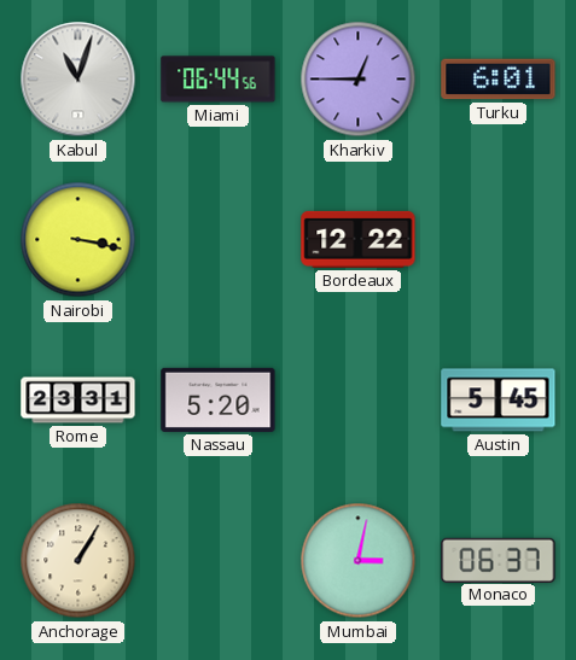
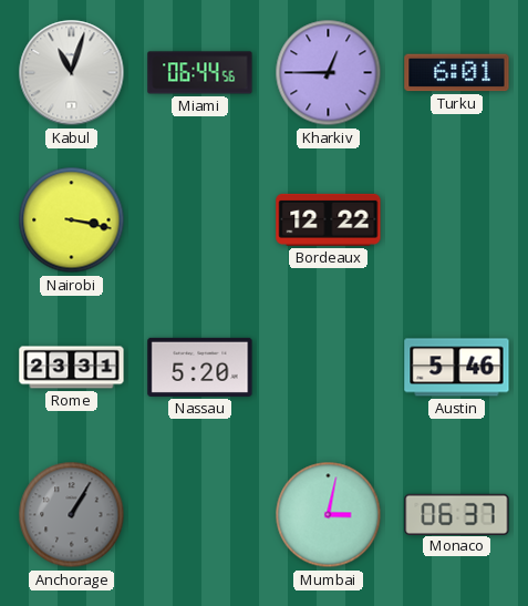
Austin: 5:45 -> 5:46
Anchorage dial: cream -> grey
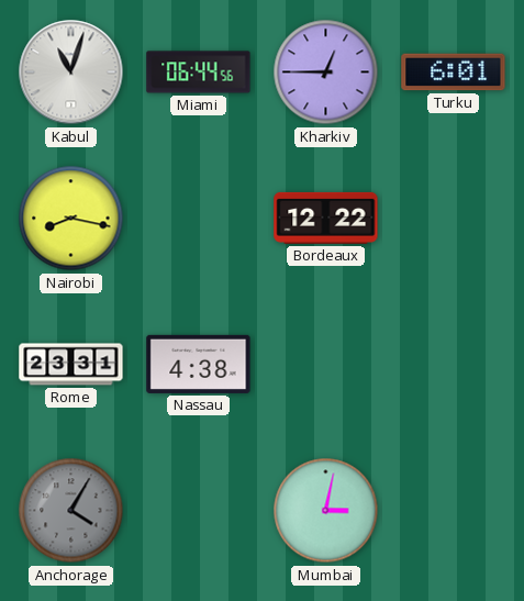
Nairobi: 3:17 -> 8:17
Nassau: 5:20 -> 4:38
Austin: 5:46 -> none
Anchorage: 1:05 -> 4:05
Monaco: 06:37 -> none
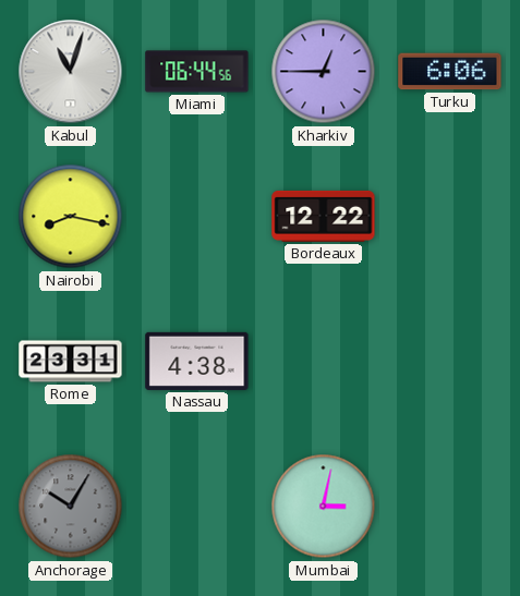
Turku: 6:01 -> 6:06
Anchorage: 4:05 -> 10:05
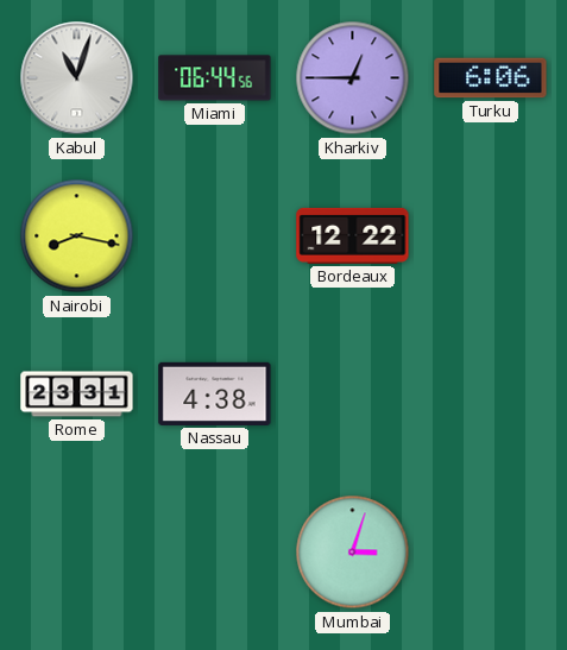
Anchorage: 10:05 -> none
Mumbai: 3:02 -> 3:03
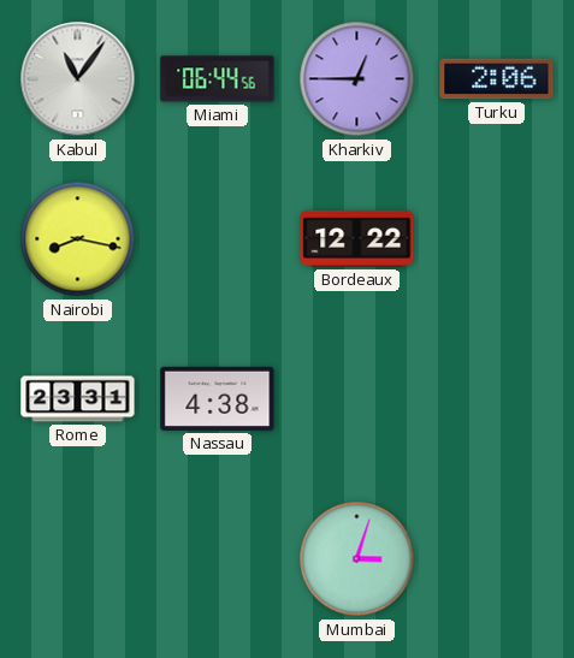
Kabul: 11:03 -> 11:06
Turku: 6:06 -> 2:06
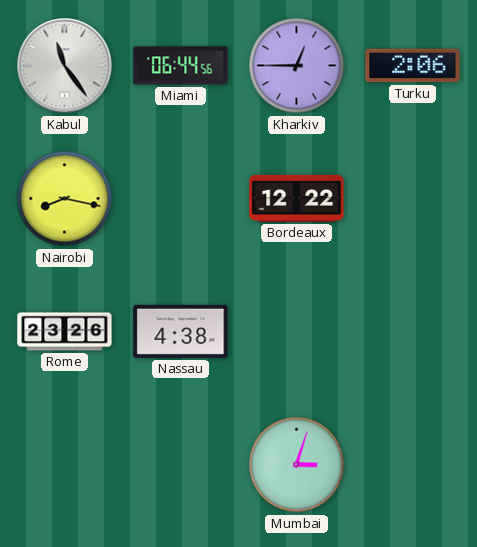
Kabul: 11:06 -> 11:24
Rome: 23:31 -> 23:26
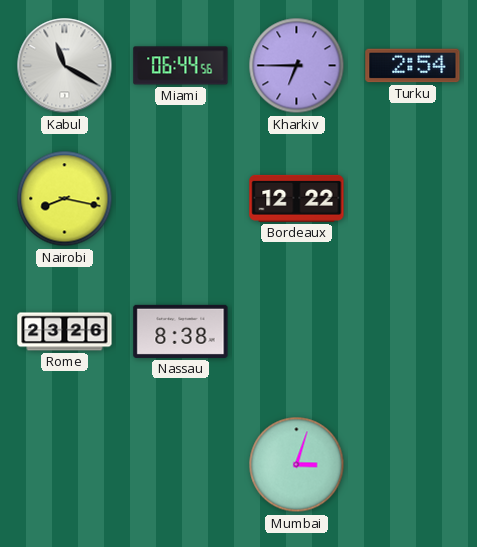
Kabul: 11:24 -> 11:20
Kharkiv: 12:45 -> 6:45
Turku: 2:06 -> 2:54
Nassau: 4:38 -> 8:38
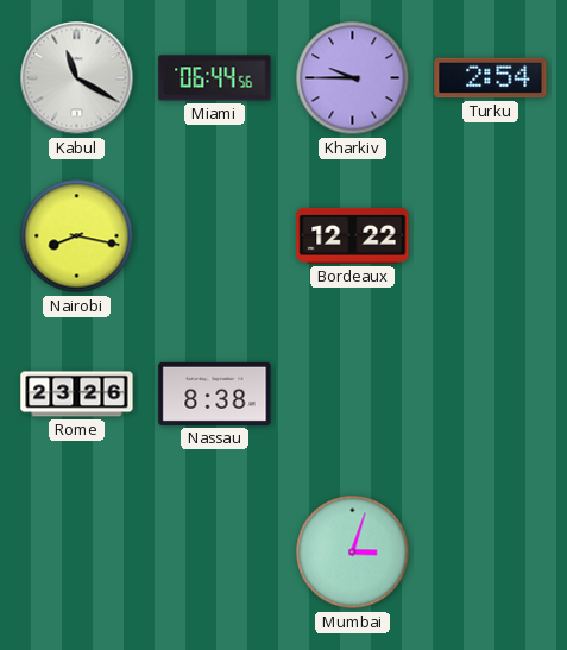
Kharkiv: 6:45 -> 9:45
